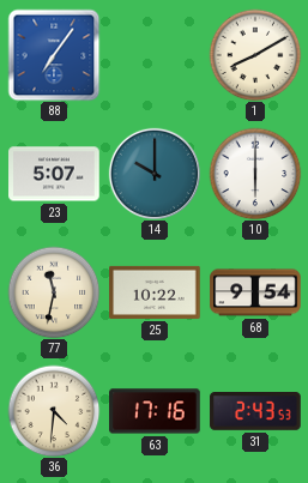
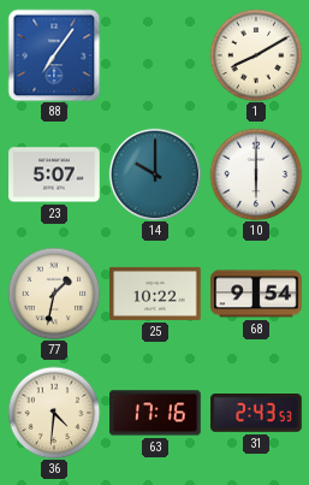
77: 11:32 -> 1:32
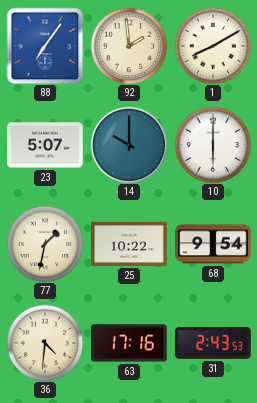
92: none -> 1:59
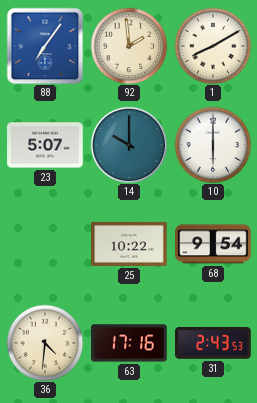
77: 1:32 -> none
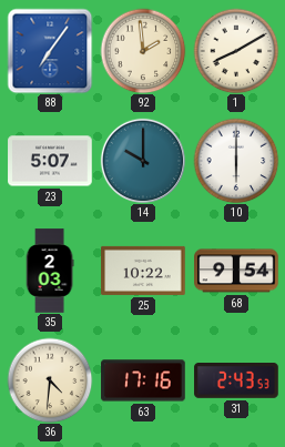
35: none -> 2:03
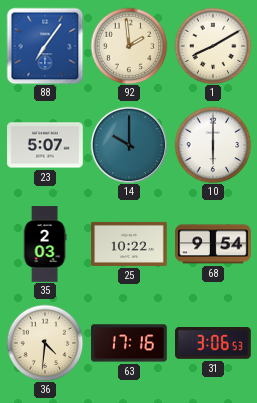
31: 2:43 -> 3:06
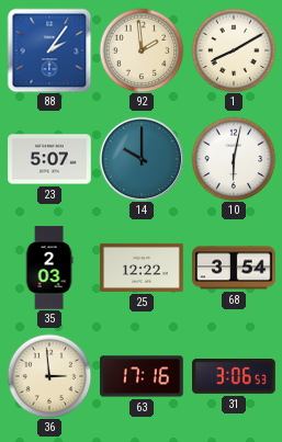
88: 7:06 -> 2:06
10: 6:00 -> 6:02
25: 10:22 -> 12:22
68: 9:54 -> 3:54
36: 4:31 -> 2:59
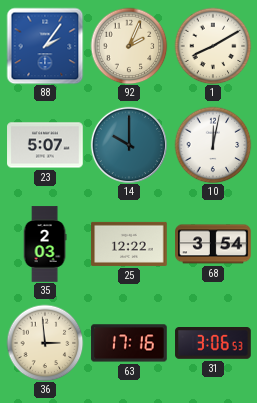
92: 1:59 -> 2:04
10: 6:02 -> 12:02
